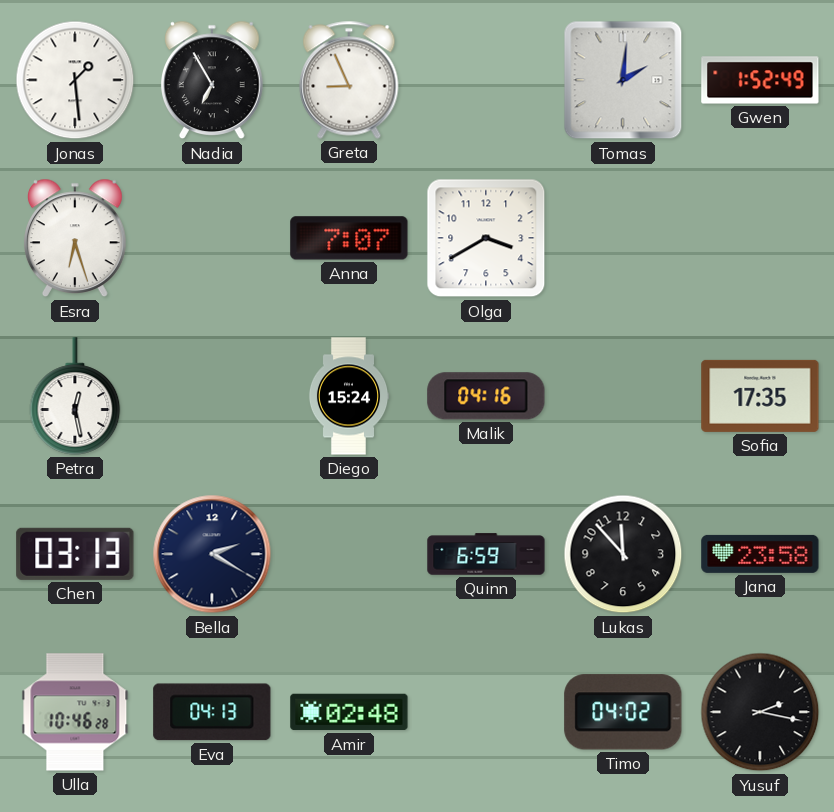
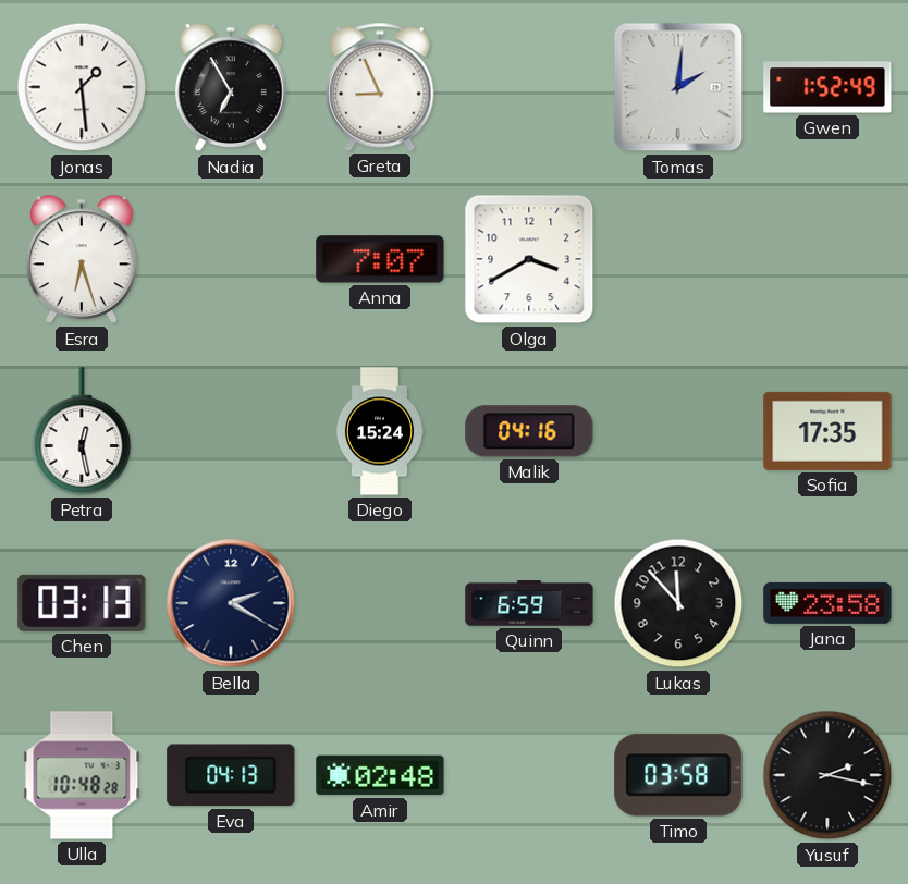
Ulla: 10:46 -> 10:48
Timo: 04:02 -> 03:58
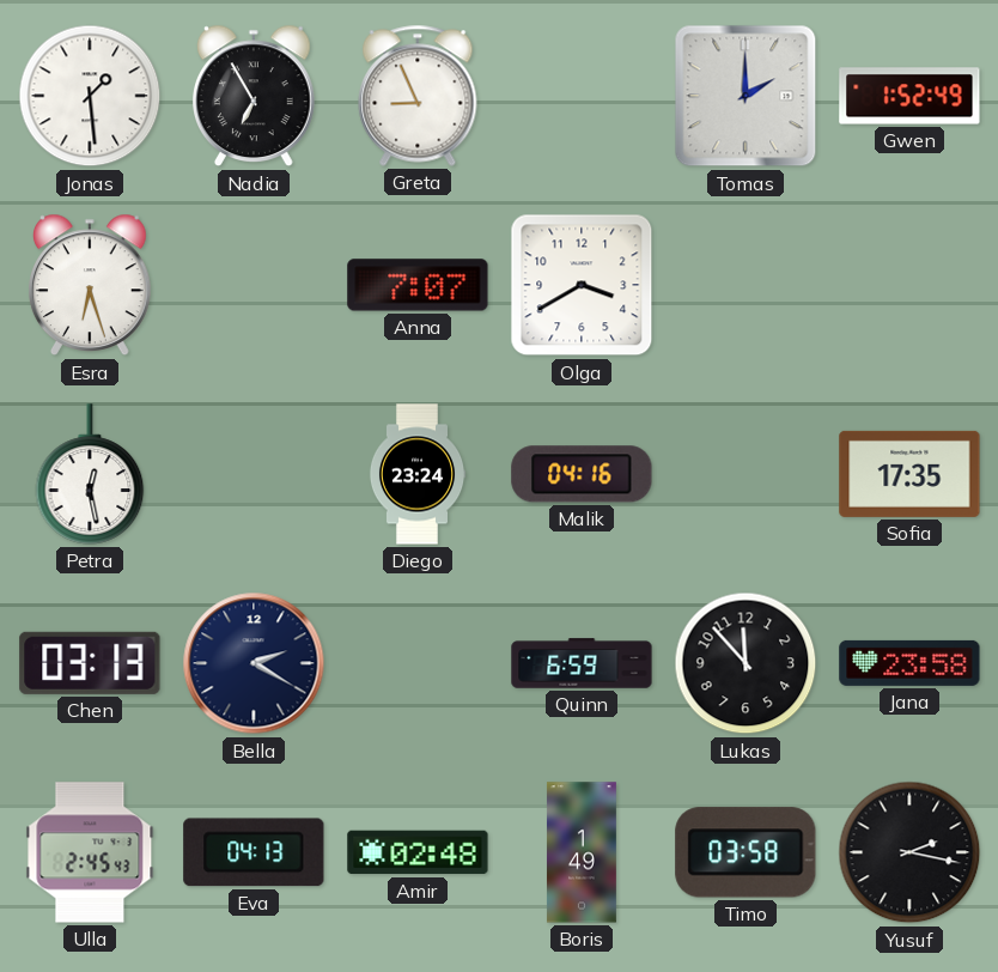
Tomas: 2:01 -> 2:00
Diego: 15:24 -> 23:24
Ulla: 10:48 -> 2:45
Boris: none -> 1:49
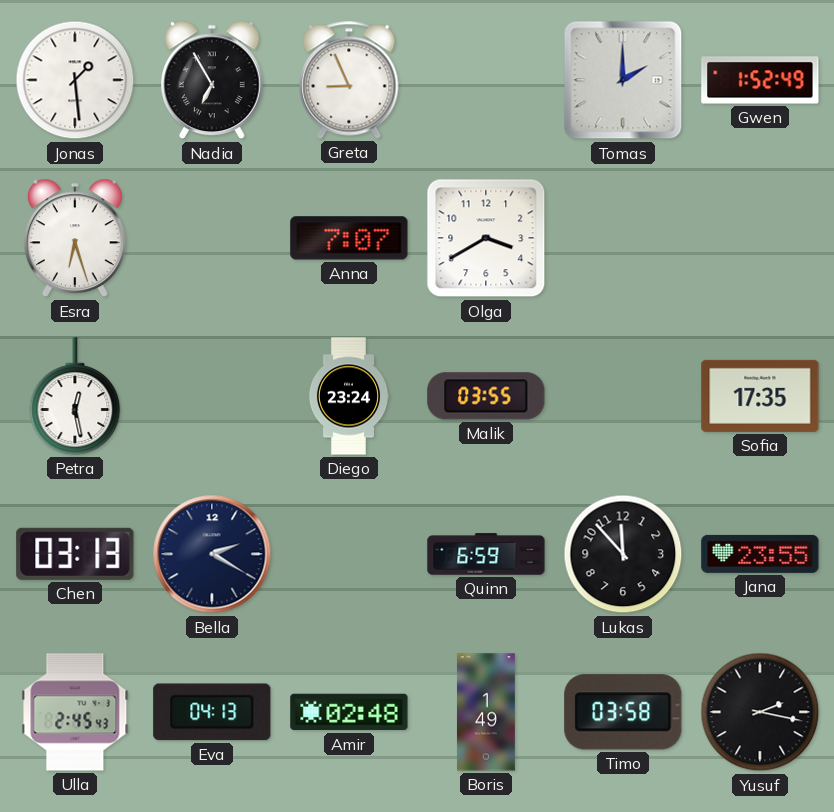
Malik: 04:16 -> 03:55
Jana: 23:58 -> 23:55
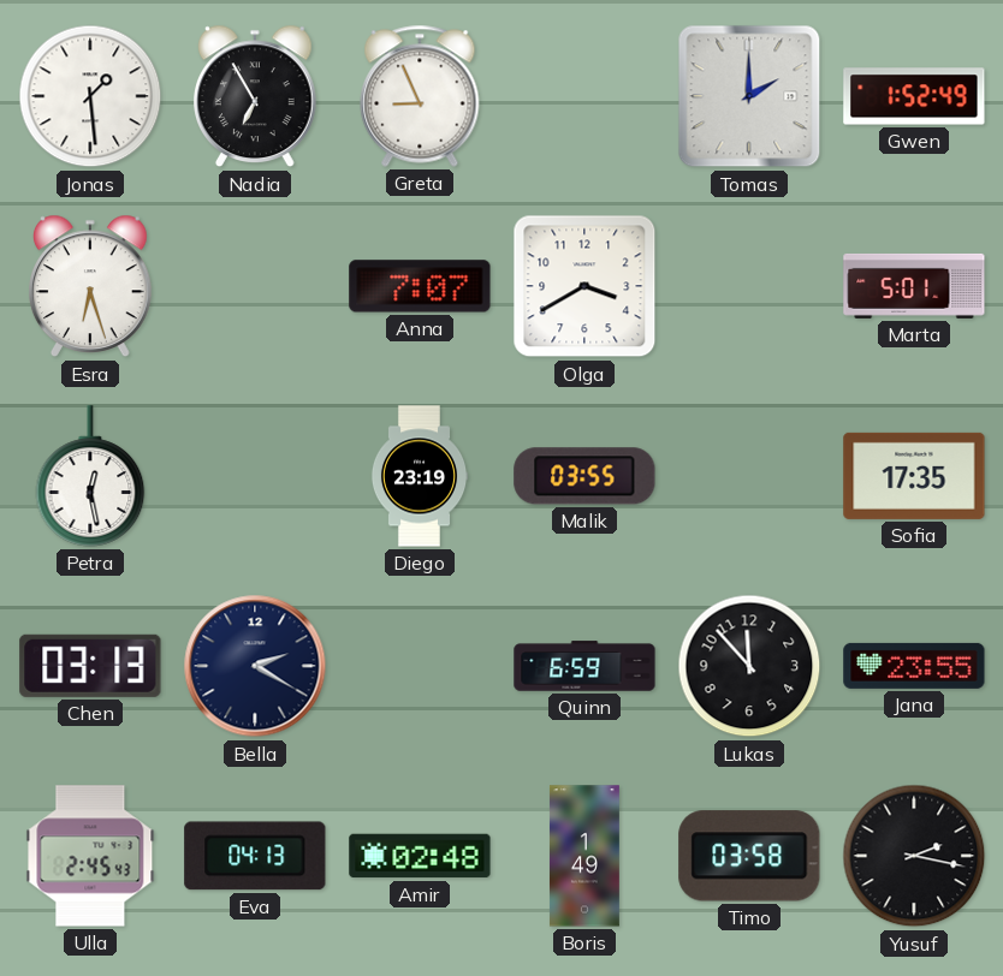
Marta: none -> 5:01
Diego: 23:24 -> 23:19
